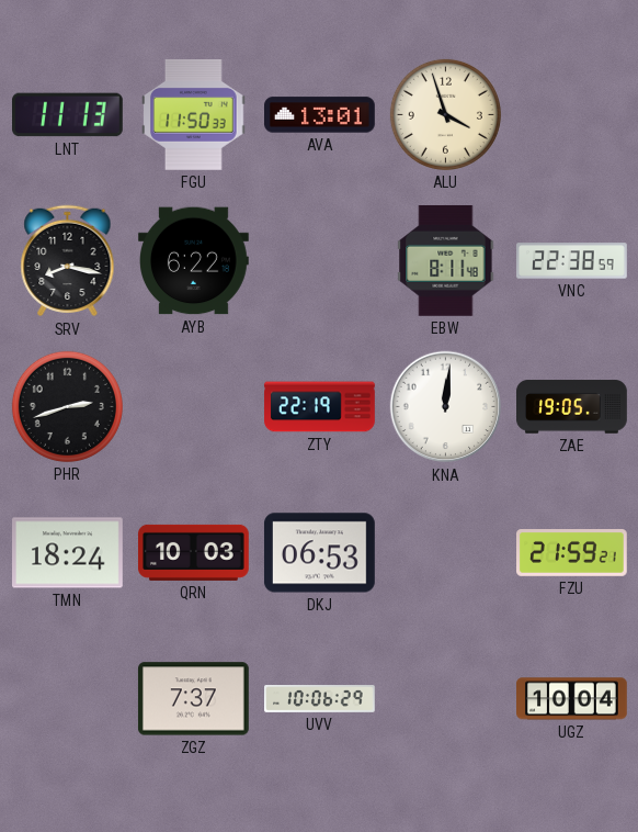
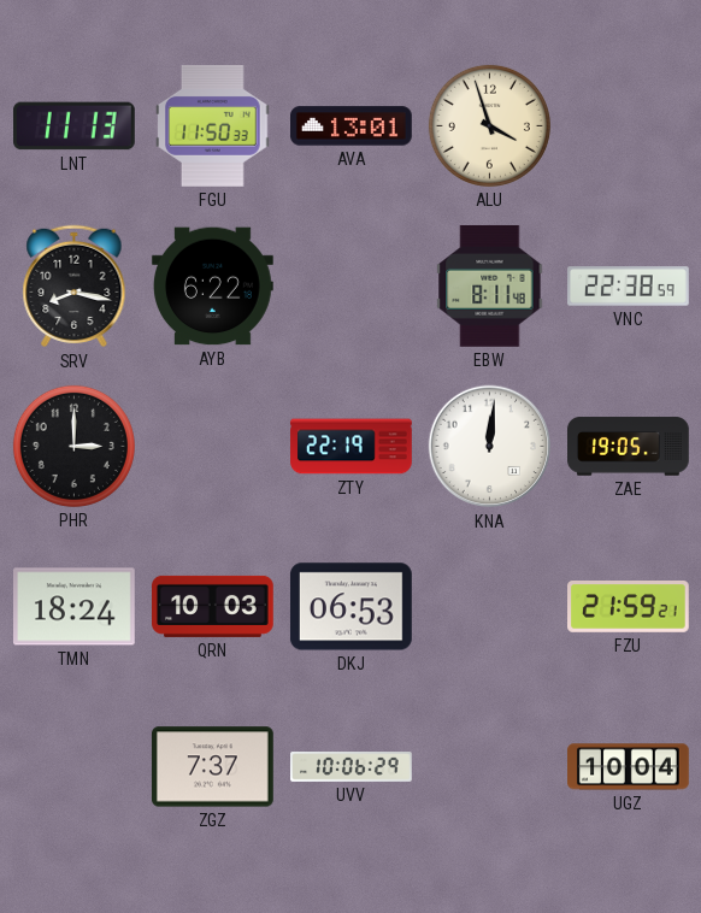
PHR: 2:42 -> 3:00
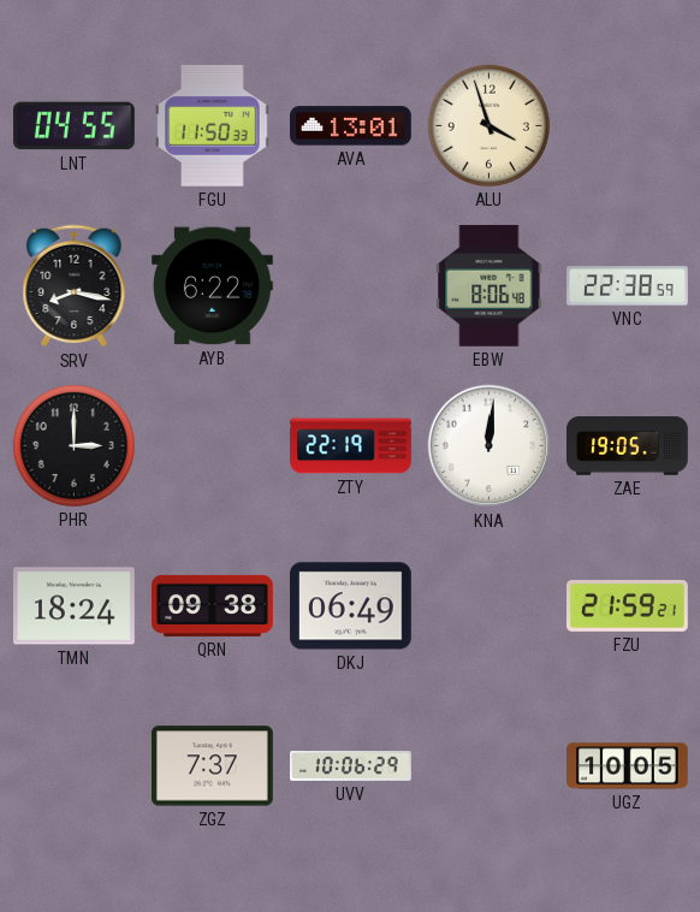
LNT: 11:13 -> 04:55
EBW: 8:11 -> 8:06
QRN: 10:03 -> 09:38
DKJ: 06:53 -> 06:49
UGZ: 10:04 -> 10:05
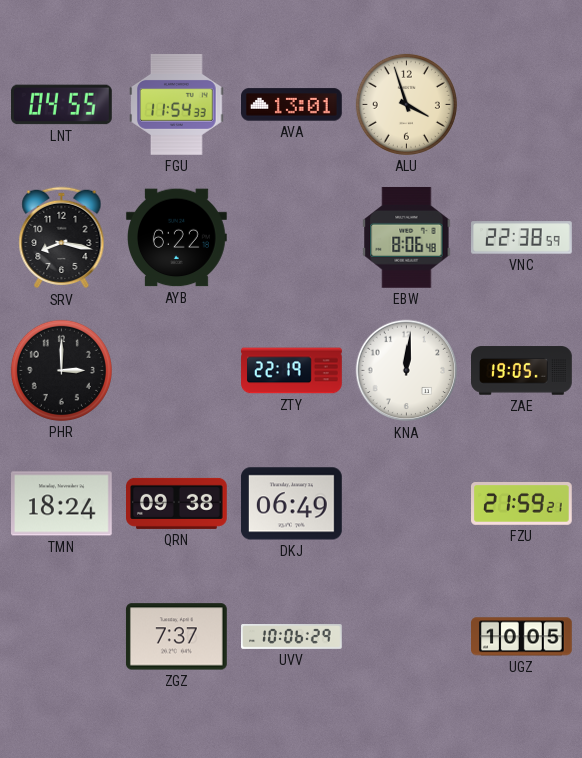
FGU: 11:50 -> 11:54
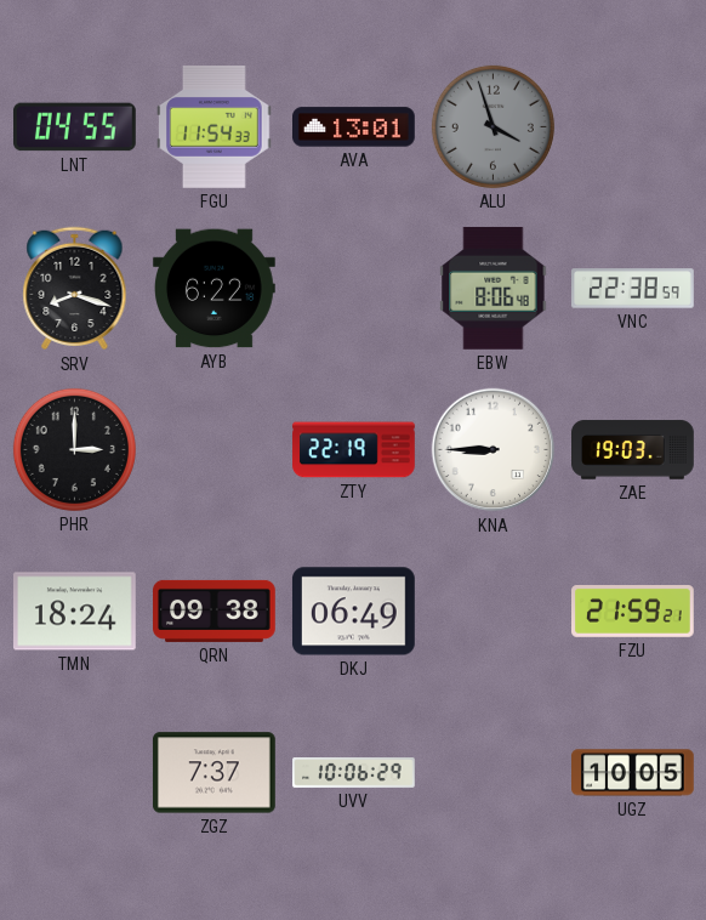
ALU dial: cream -> grey
SRV: 8:17 -> 8:18
KNA: 12:01 -> 8:45
ZAE: 19:05 -> 19:03
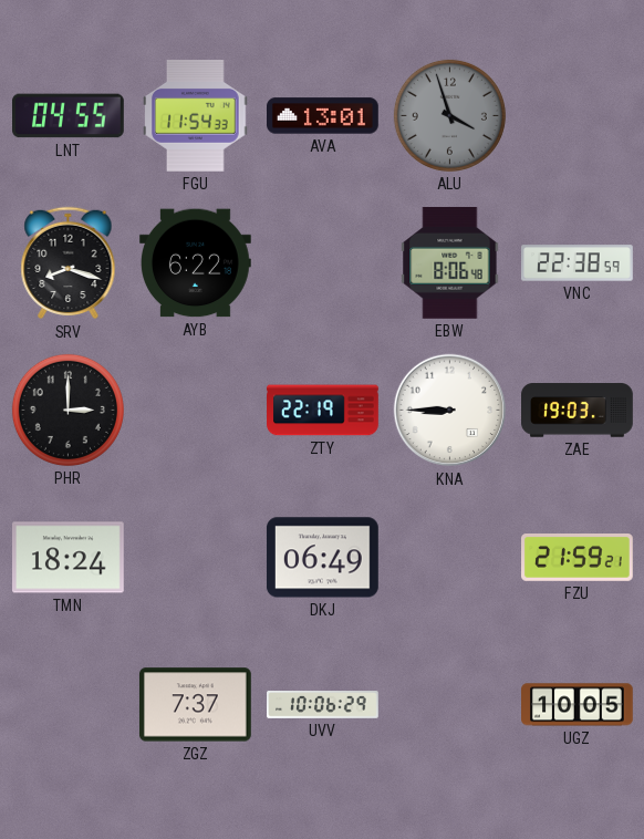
QRN: 09:38 -> none
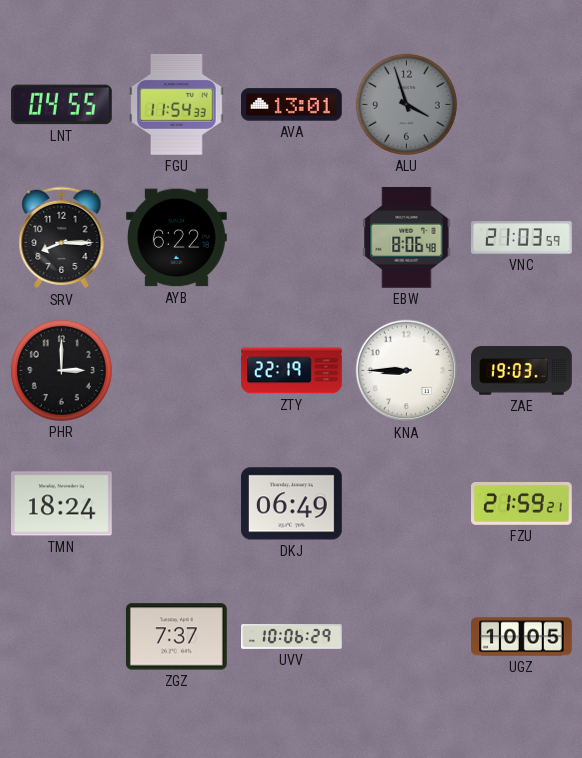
SRV: 8:18 -> 8:15
VNC: 22:38 -> 21:03
